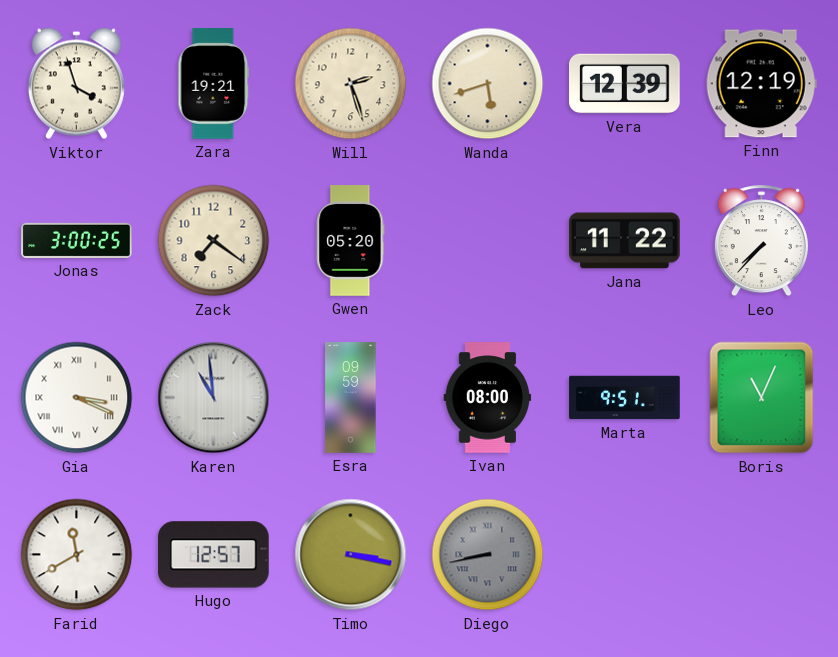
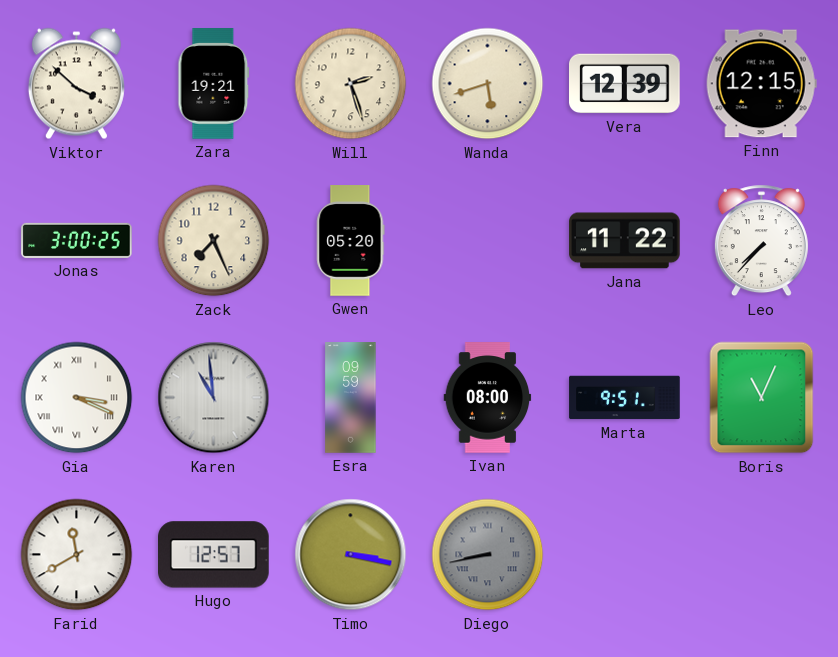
Viktor: 3:57 -> 3:52
Finn: 12:19 -> 12:15
Zack: 7:21 -> 7:26
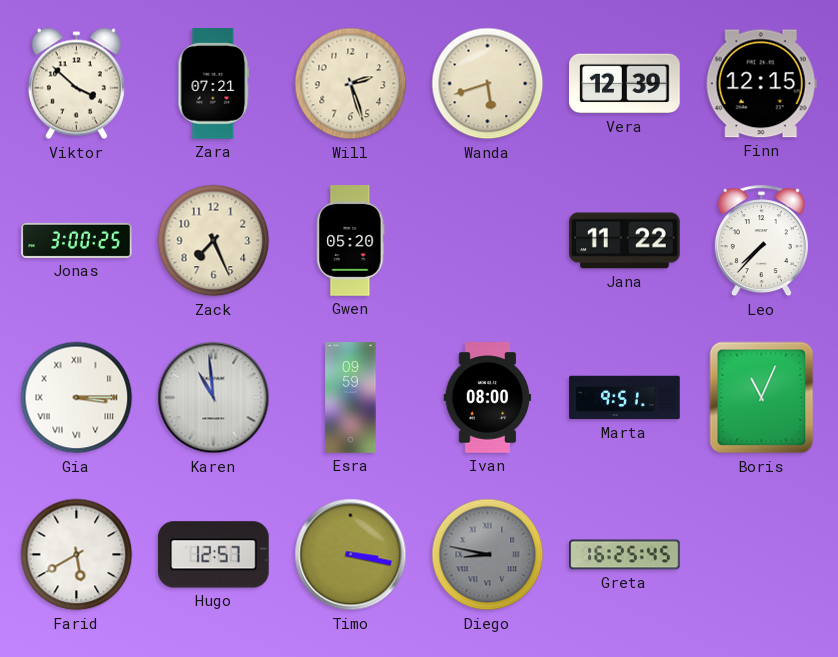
Zara: 19:21 -> 07:21
Gia: 3:19 -> 3:15
Farid: 11:40 -> 5:40
Diego: 8:43 -> 8:47
Greta: none -> 16:25
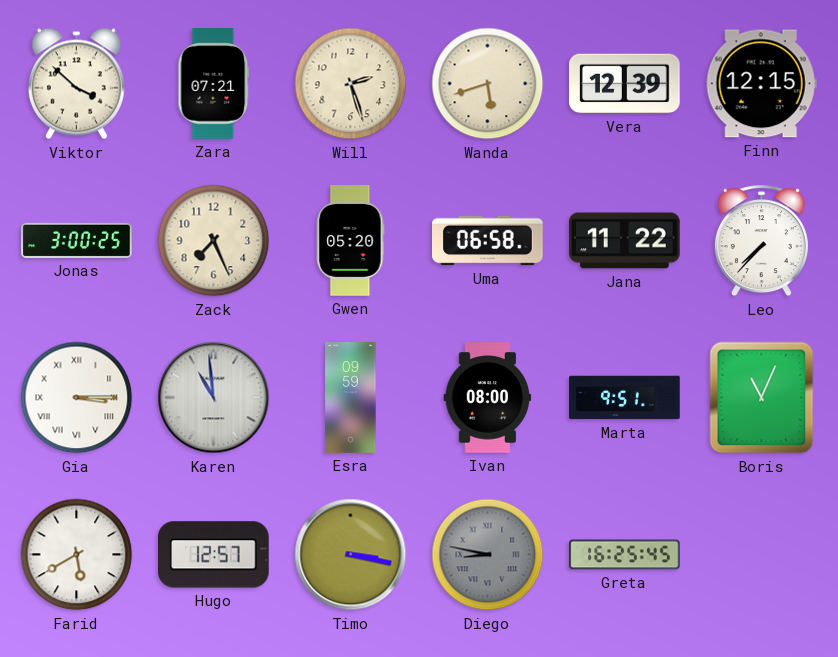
Uma: none -> 06:58
